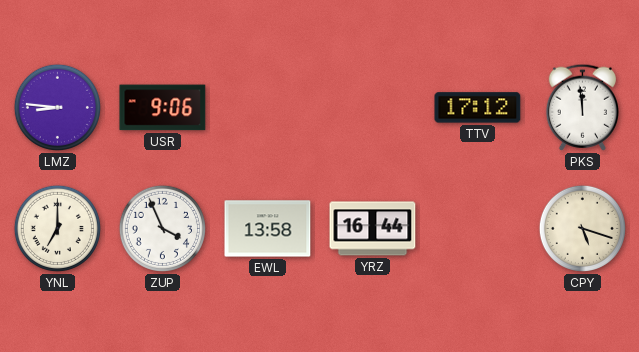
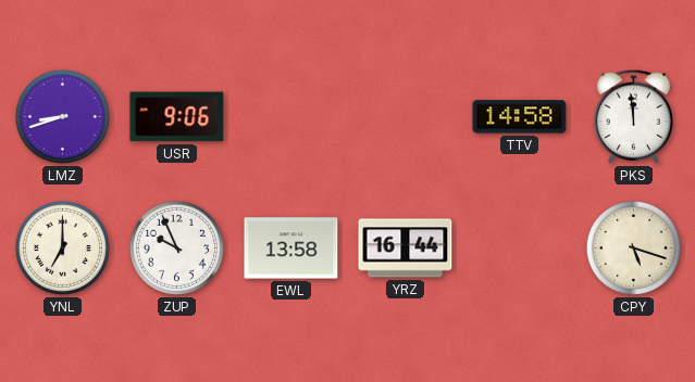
LMZ: 8:46 -> 8:42
TTV: 17:12 -> 14:58
ZUP: 3:56 -> 9:56
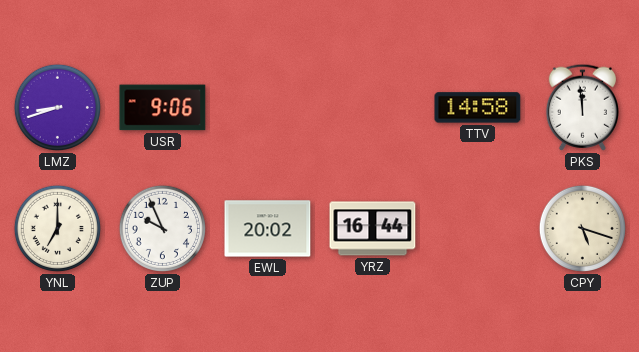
EWL: 13:58 -> 20:02
